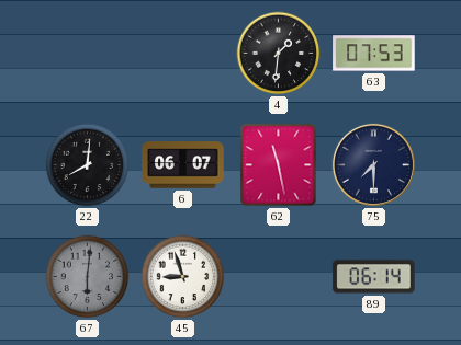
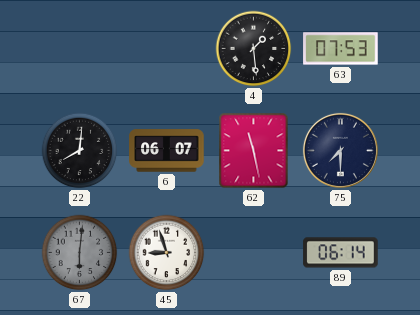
4: 1:31 -> 1:29
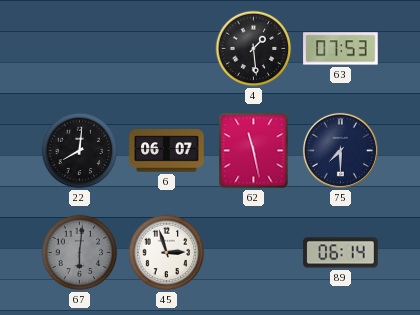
45: 8:57 -> 2:57
